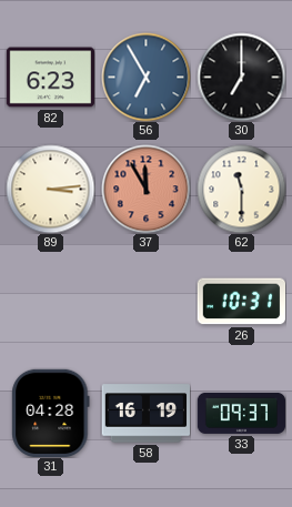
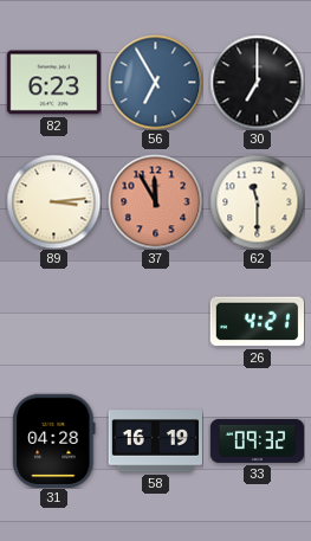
26: 10:31 -> 4:21
33: 09:37 -> 09:32
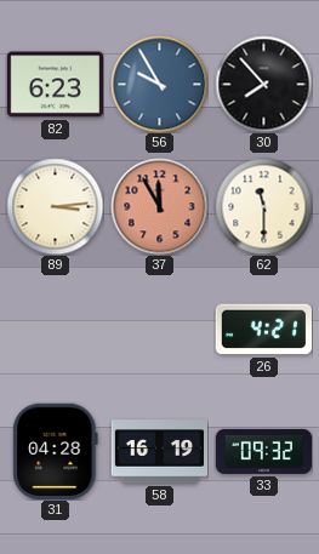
56: 6:55 -> 9:55
30: 7:00 -> 7:53
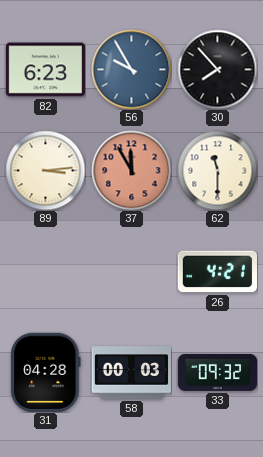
58: 16:19 -> 00:03
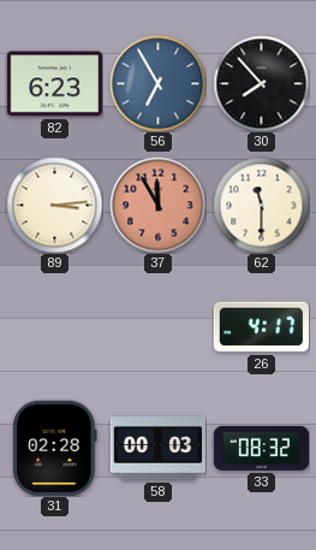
56: 9:55 -> 6:55
26: 4:21 -> 4:17
31: 04:28 -> 02:28
33: 09:32 -> 08:32
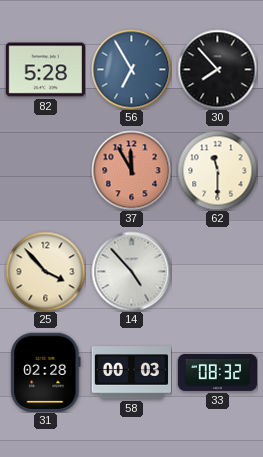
82: 6:23 -> 5:28
89: 3:14 -> none
25: none -> 3:53
14: none -> 4:53
26: 4:17 -> none
